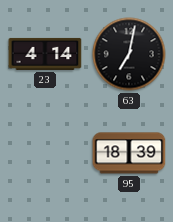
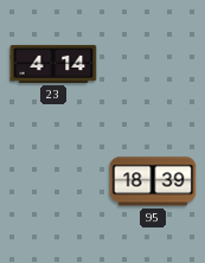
63: 7:02 -> none
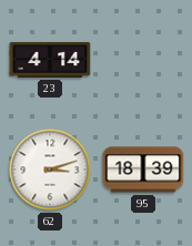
62: none -> 3:12
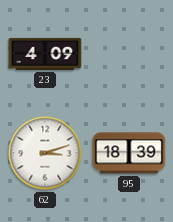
23: 4:14 -> 4:09
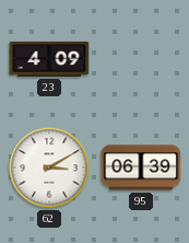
62: 3:12 -> 3:10
95: 18:39 -> 06:39
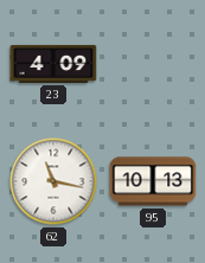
62: 3:10 -> 11:17
95: 06:39 -> 10:13
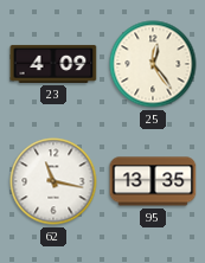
25: none -> 12:24
95: 10:13 -> 13:35
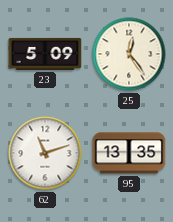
23: 4:09 -> 5:09
62: 11:17 -> 11:12
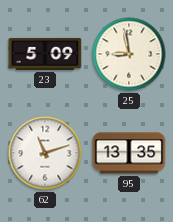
25: 12:24 -> 8:58
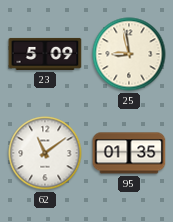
62: 11:12 -> 11:09
95: 13:35 -> 01:35
